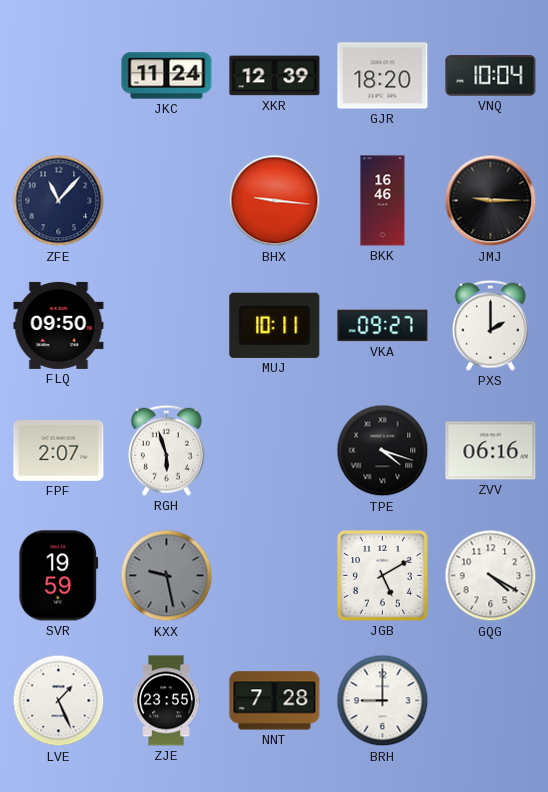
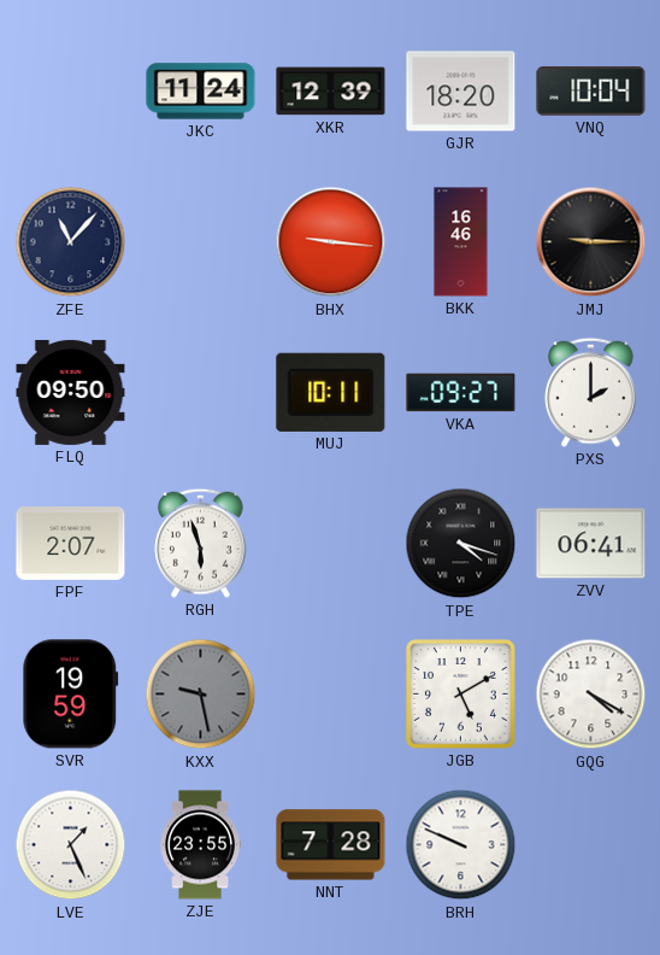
ZVV: 06:16 -> 06:41
BRH: 9:00 -> 9:49
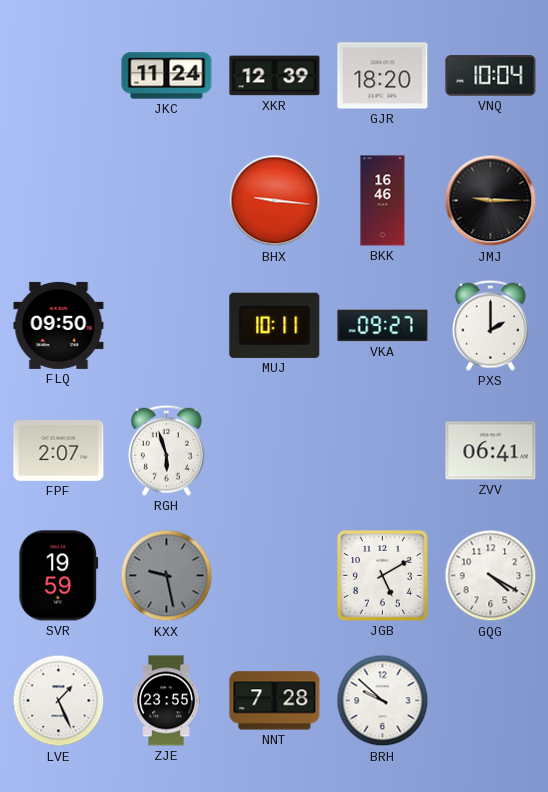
ZFE: 11:07 -> none
TPE: 4:18 -> none
BRH: 9:49 -> 9:52
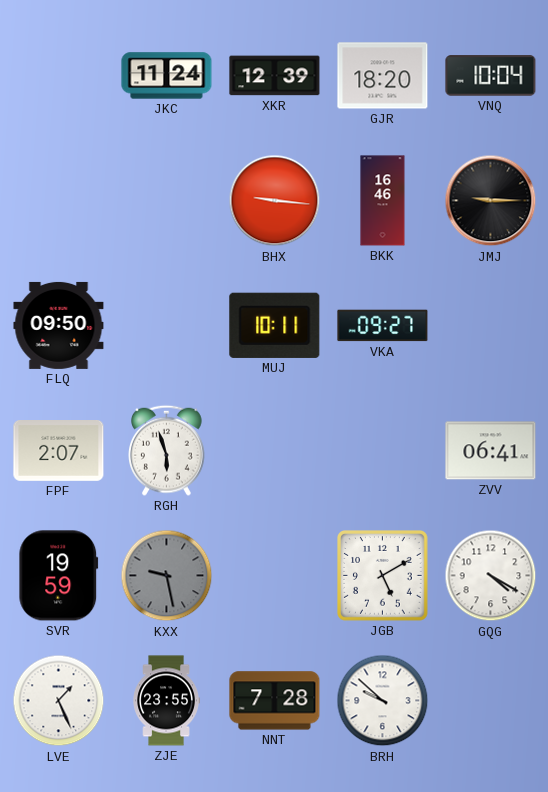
PXS: 2:00 -> none
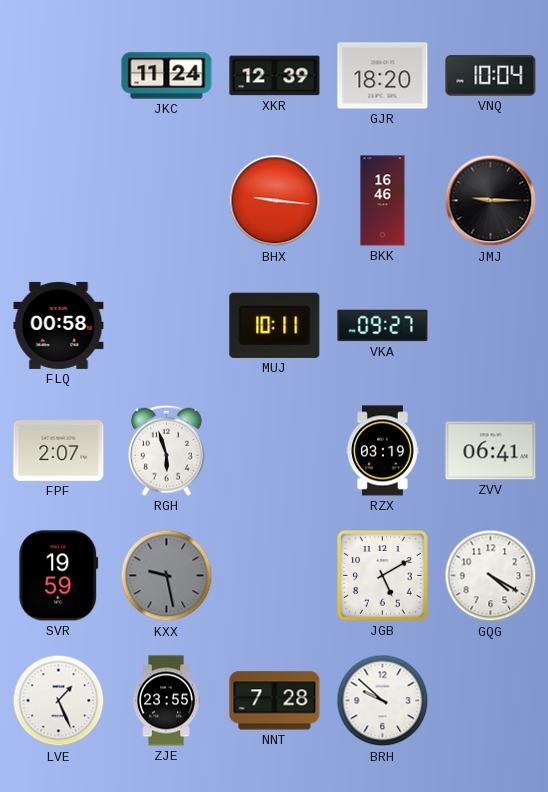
FLQ: 09:50 -> 00:58
RZX: none -> 03:19
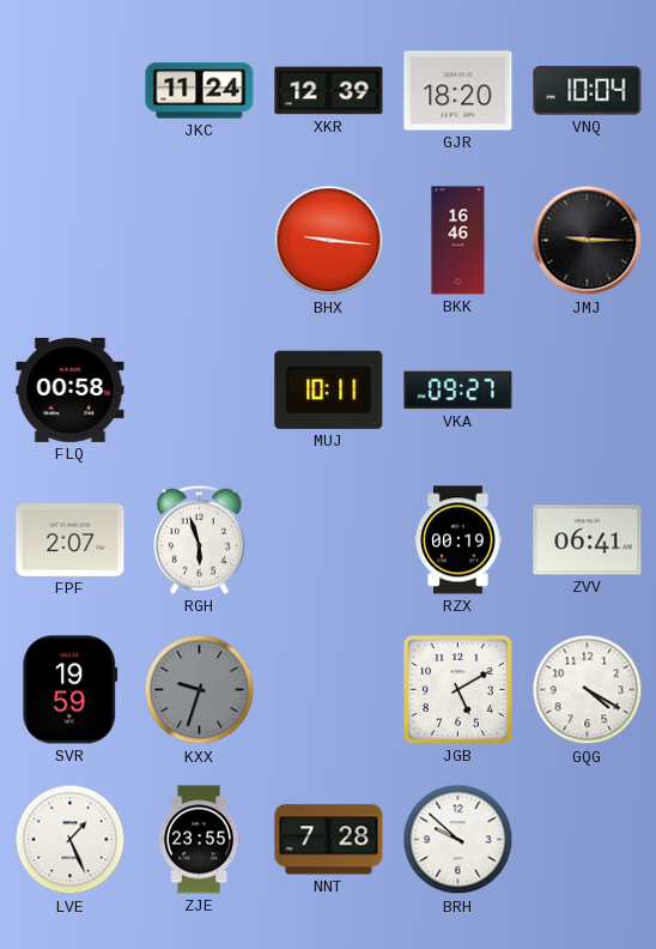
RZX: 03:19 -> 00:19
KXX: 9:28 -> 9:33
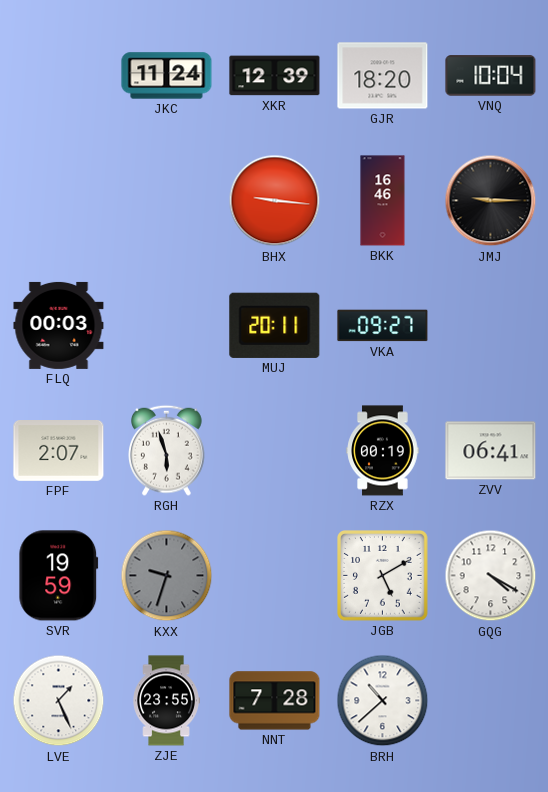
FLQ: 00:58 -> 00:03
MUJ: 10:11 -> 20:11
BRH: 9:52 -> 10:38
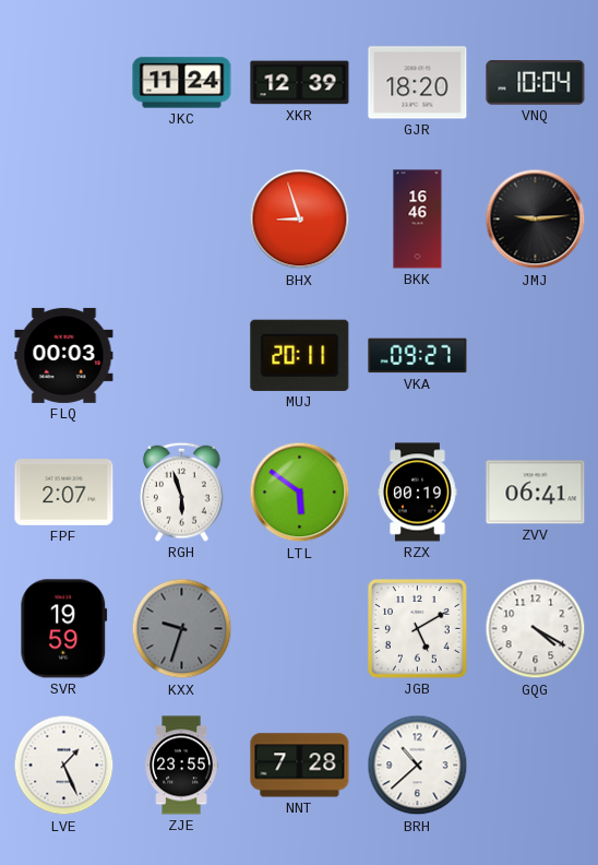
BHX: 9:16 -> 8:57
JMJ: 9:15 -> 9:14
LTL: none -> 5:51
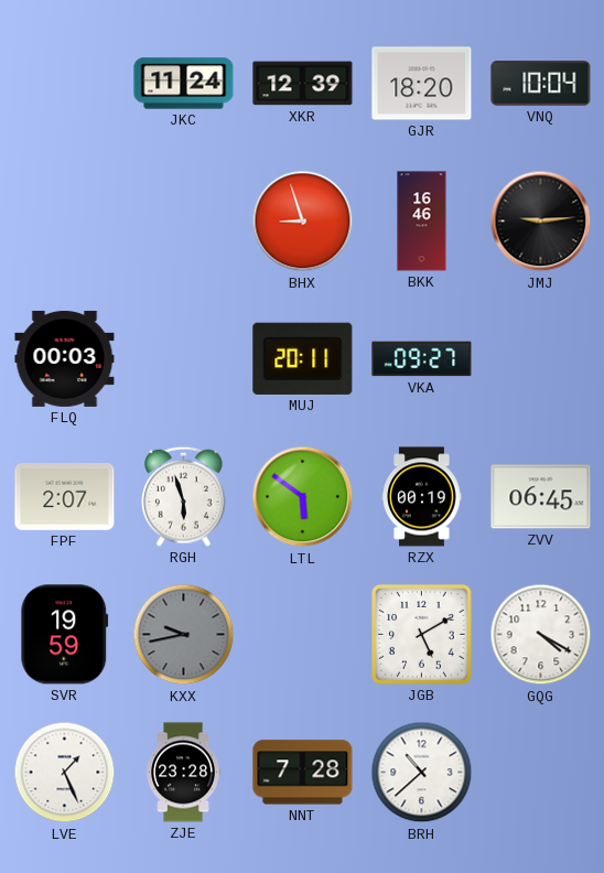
ZVV: 06:41 -> 06:45
KXX: 9:33 -> 9:43
ZJE: 23:55 -> 23:28
